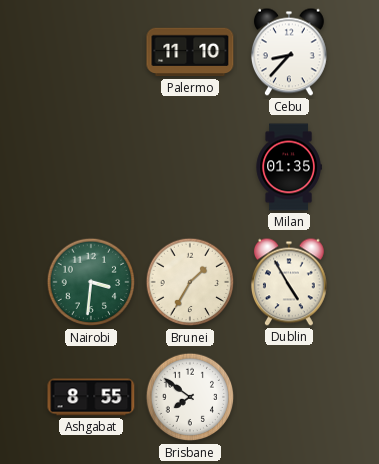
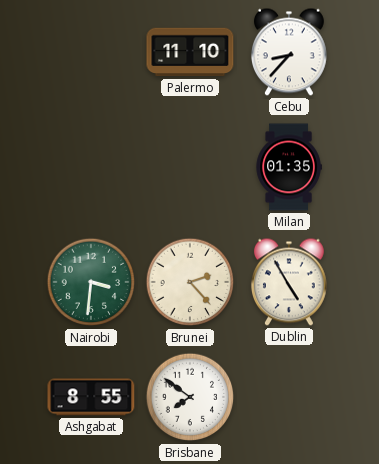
Brunei: 1:35 -> 2:23
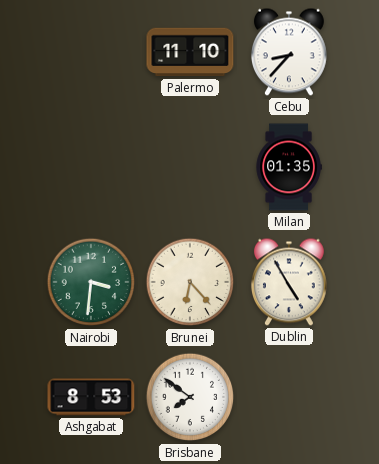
Brunei: 2:23 -> 6:23
Ashgabat: 8:55 -> 8:53
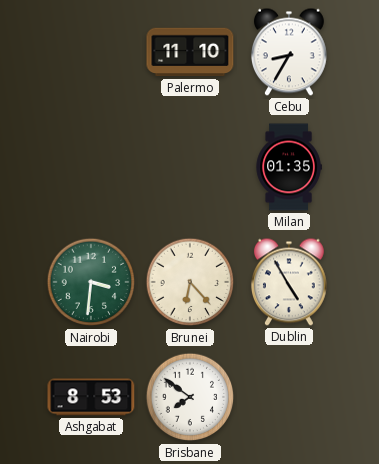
Cebu: 8:37 -> 8:35
